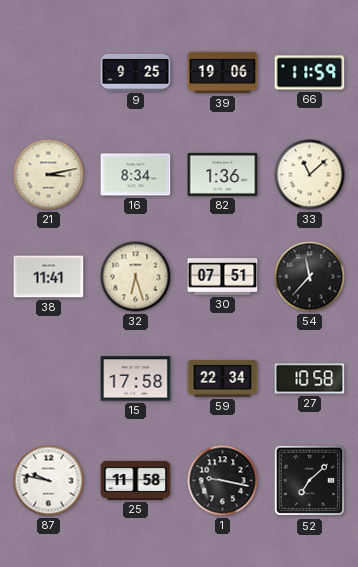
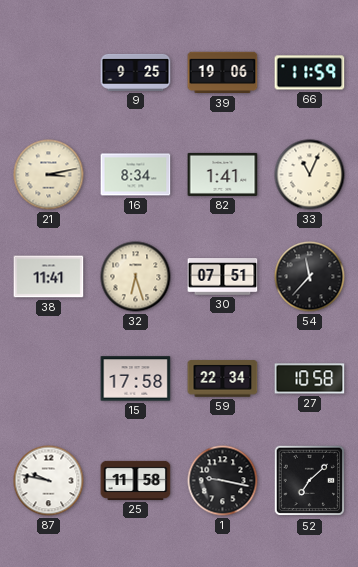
82: 1:36 -> 1:41
33: 11:08 -> 11:04
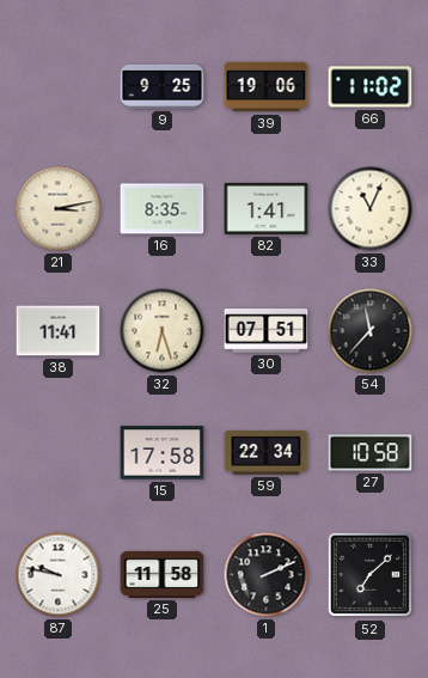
66: 11:59 -> 11:02
16: 8:34 -> 8:35
1: 9:17 -> 2:11
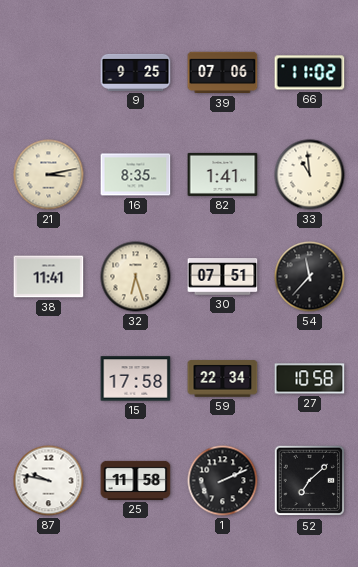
39: 19:06 -> 07:06
33: 11:04 -> 10:59
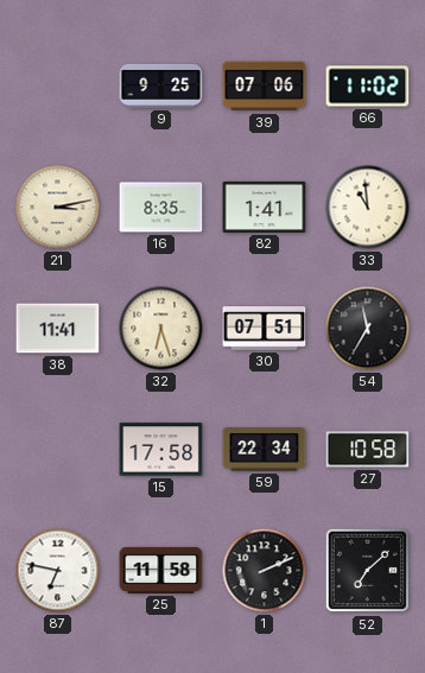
54: 11:37 -> 11:35
87: 9:47 -> 6:47
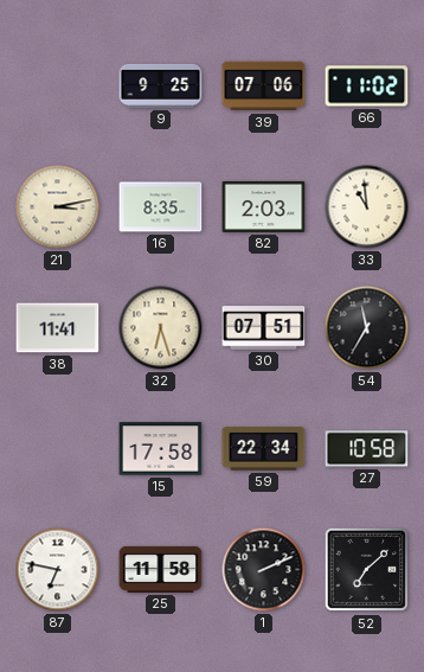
82: 1:41 -> 2:03
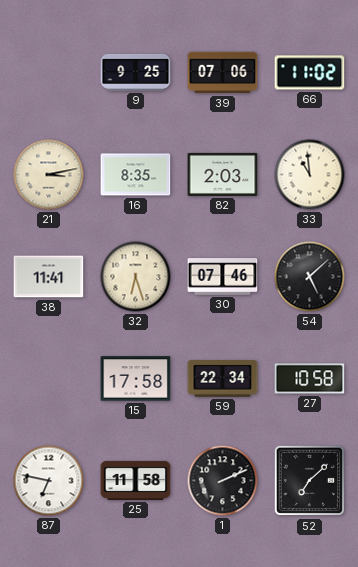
30: 07:51 -> 07:46
54: 11:35 -> 5:08
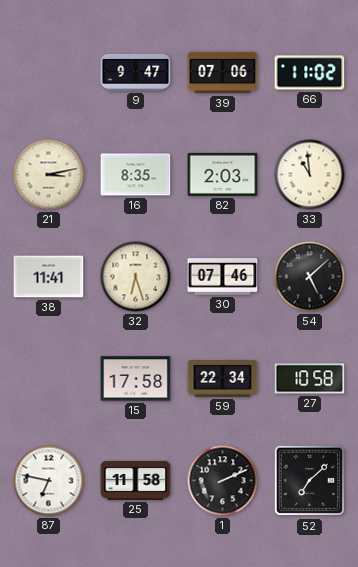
9: 9:25 -> 9:47
